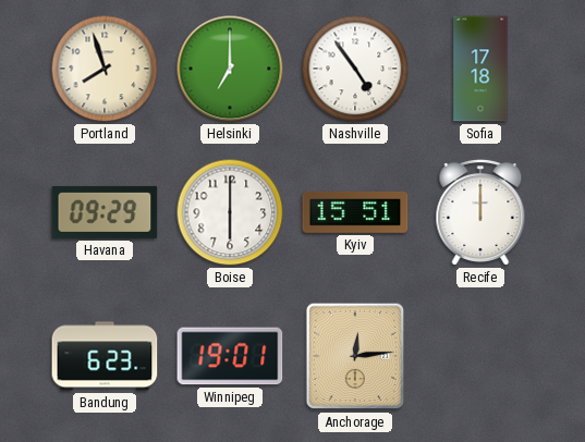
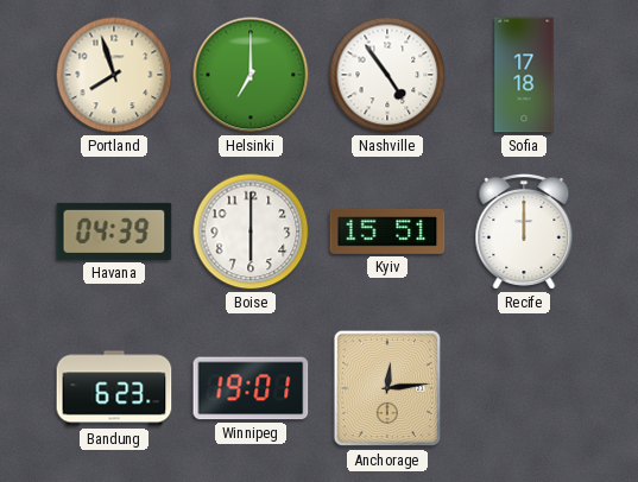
Havana: 09:29 -> 04:39
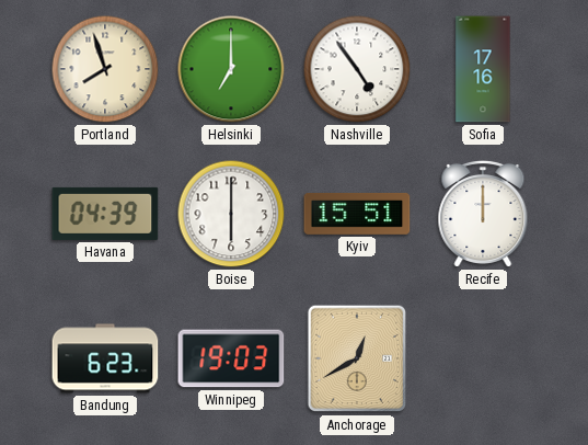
Sofia: 17:18 -> 17:16
Winnipeg: 19:01 -> 19:03
Anchorage: 12:14 -> 12:40
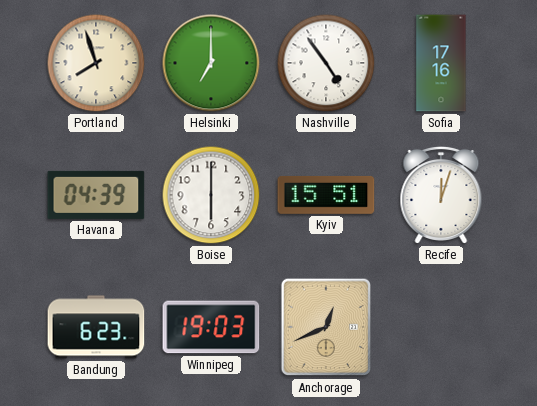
Recife: 12:00 -> 12:03
Anchorage: 12:40 -> 12:41
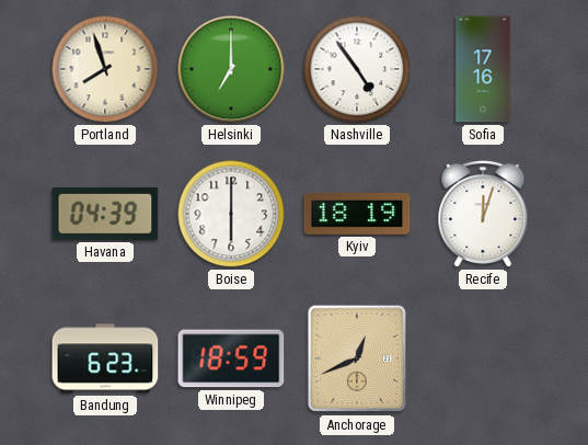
Kyiv: 15:51 -> 18:19
Winnipeg: 19:03 -> 18:59
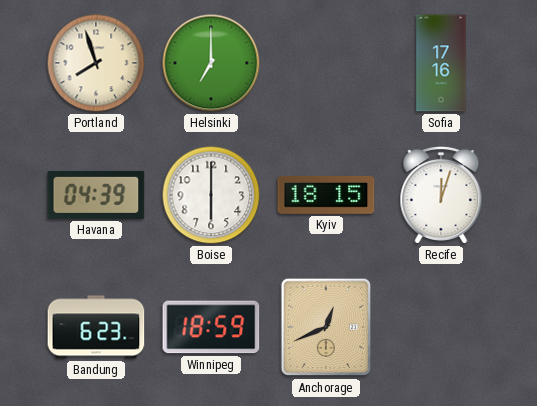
Nashville: 4:54 -> none
Kyiv: 18:19 -> 18:15
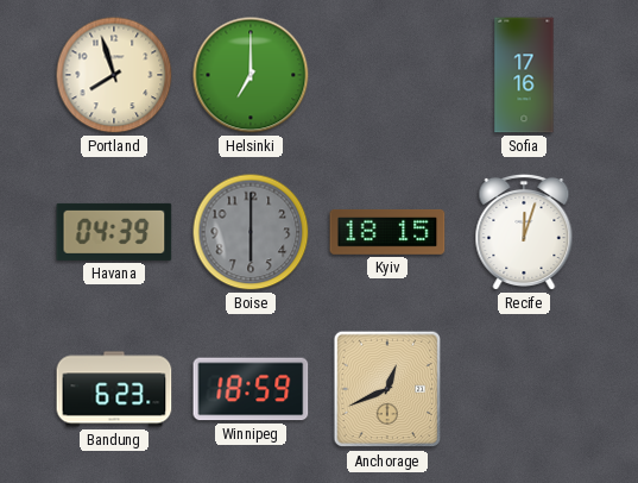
Boise dial: white -> grey
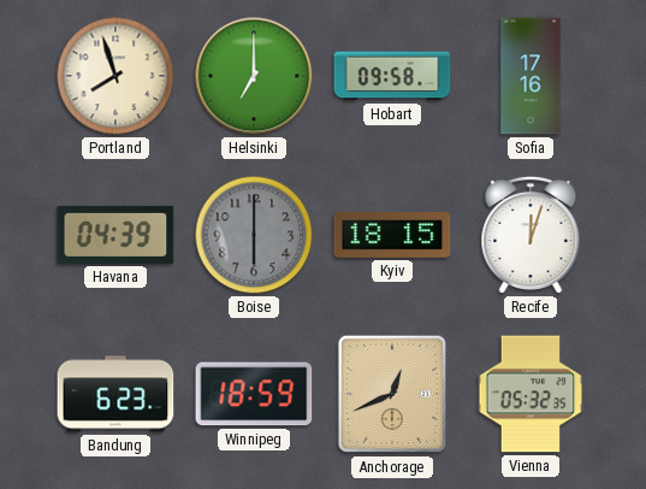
Hobart: none -> 09:58
Vienna: none -> 05:32
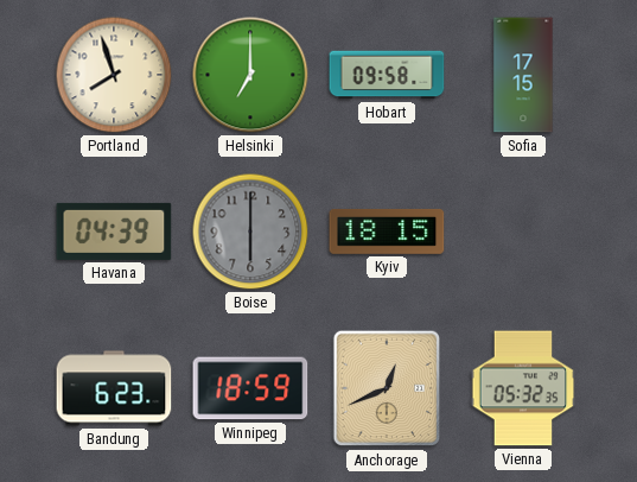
Sofia: 17:16 -> 17:15
Recife: 12:03 -> none
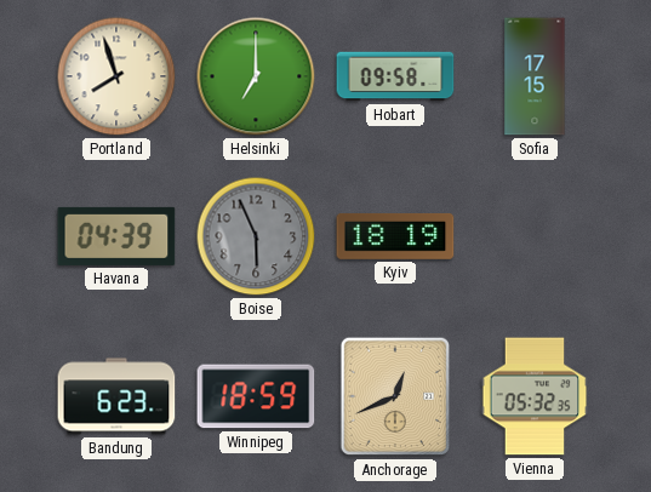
Boise: 6:00 -> 5:56
Kyiv: 18:15 -> 18:19
